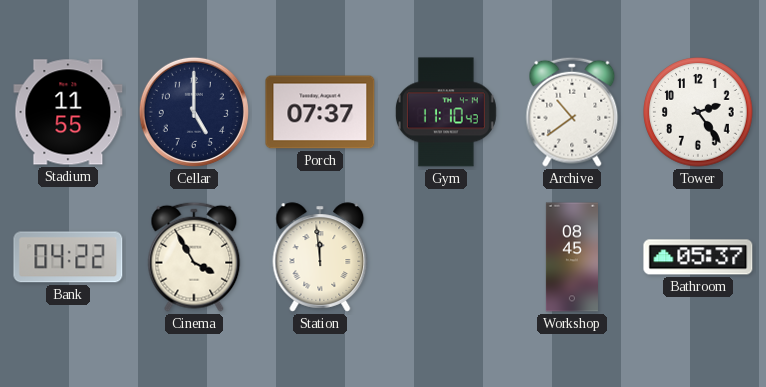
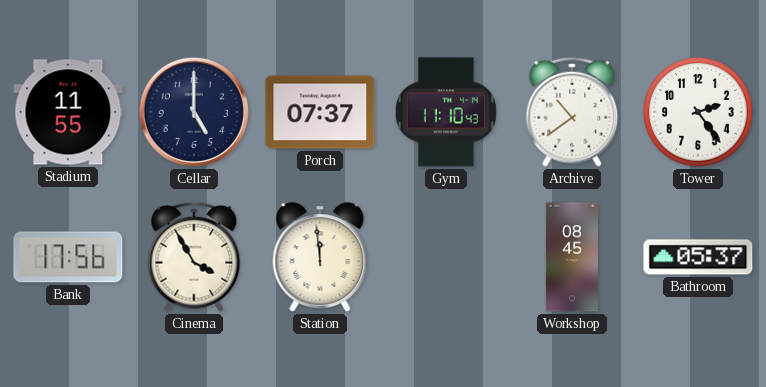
Bank: 04:22 -> 17:56
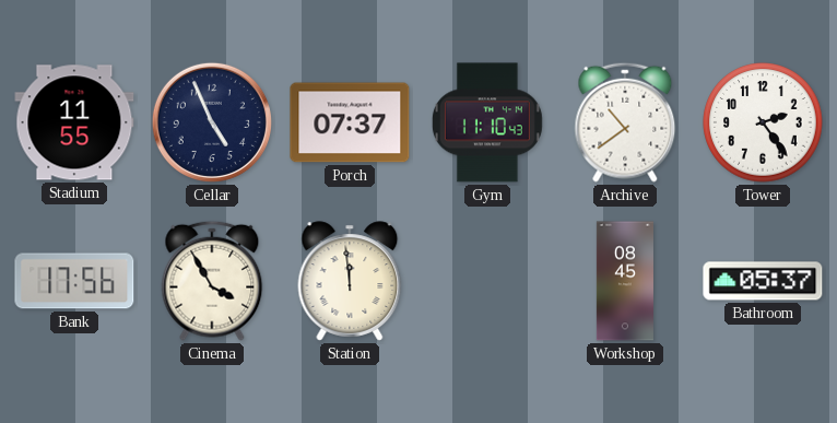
Cellar: 5:00 -> 4:56
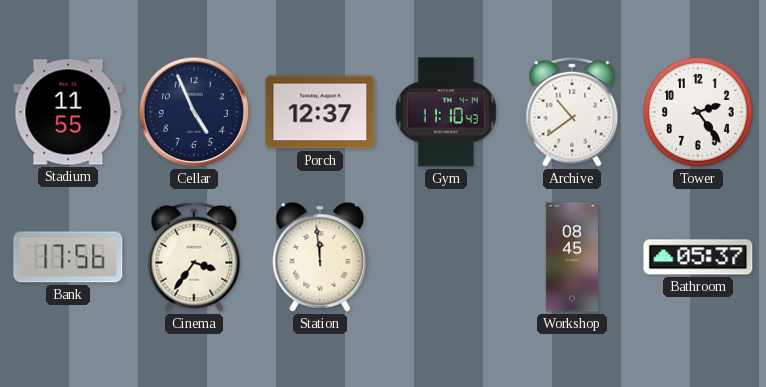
Porch: 07:37 -> 12:37
Cinema: 3:55 -> 3:36
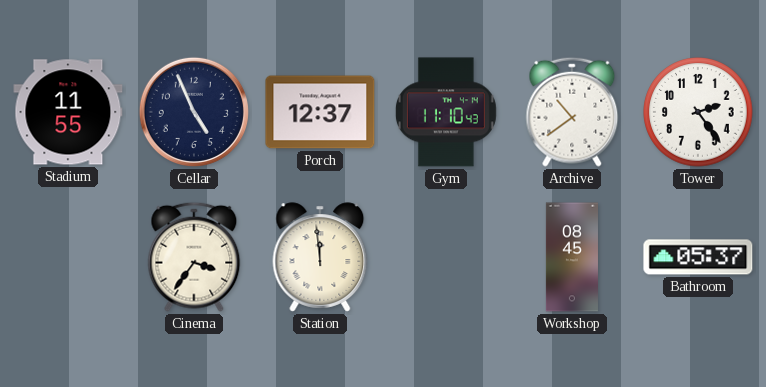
Bank: 17:56 -> none
